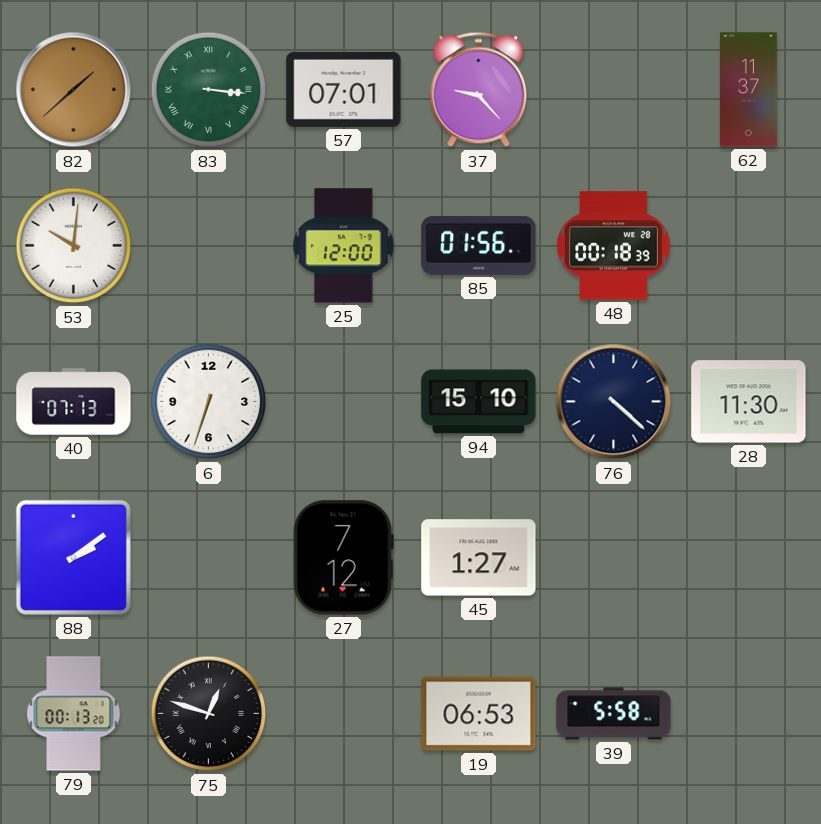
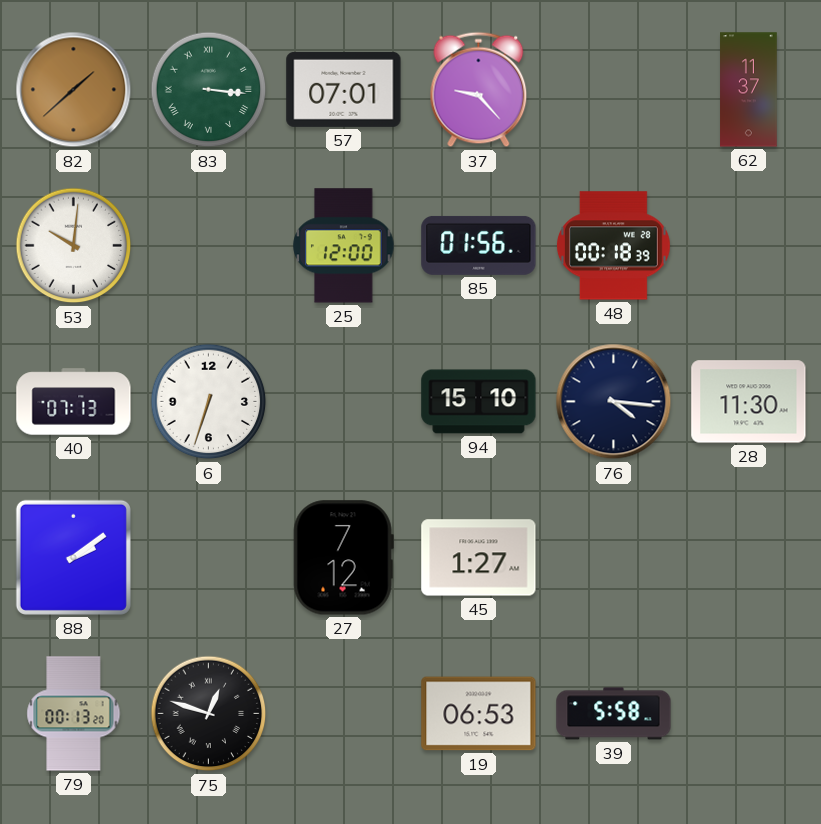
76: 4:22 -> 4:16
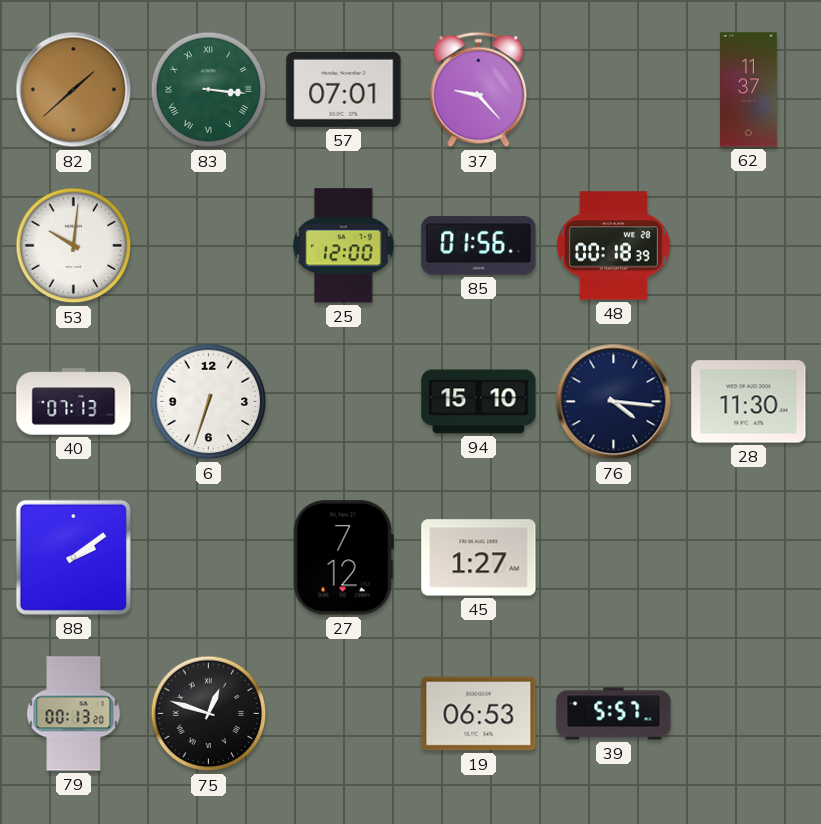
39: 5:58 -> 5:57
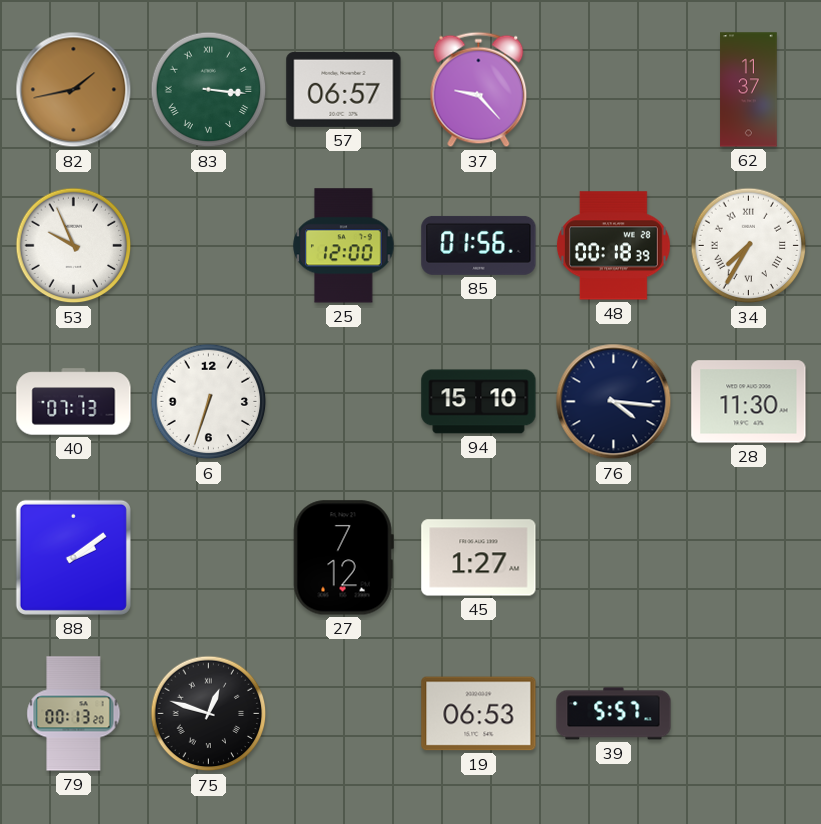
82: 1:38 -> 1:43
57: 07:01 -> 06:57
53: 10:01 -> 9:56
34: none -> 7:35
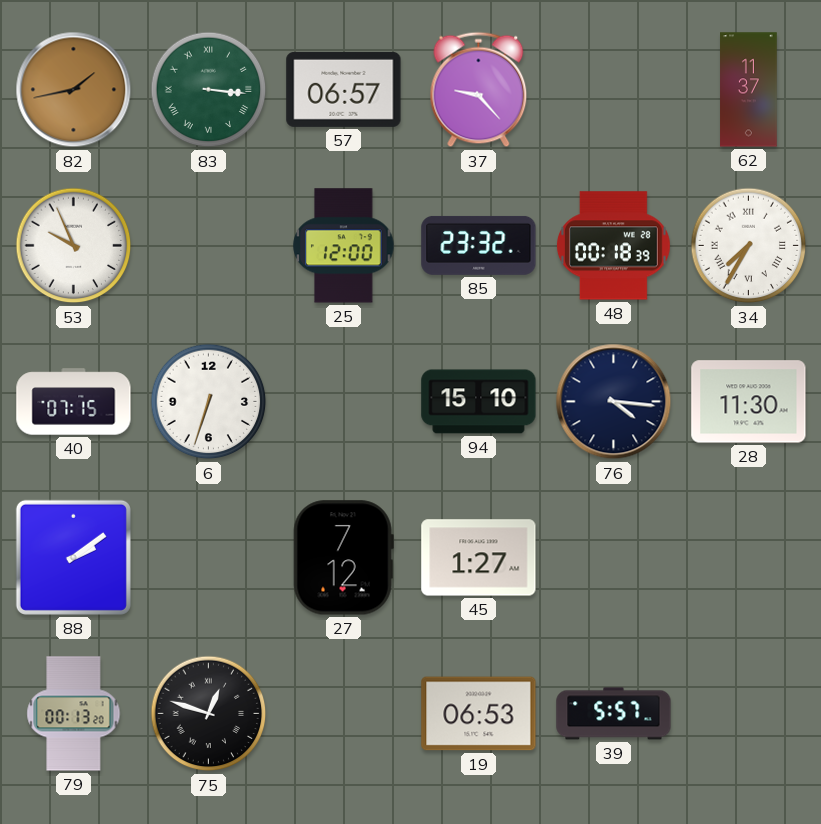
85: 01:56 -> 23:32
40: 07:13 -> 07:15
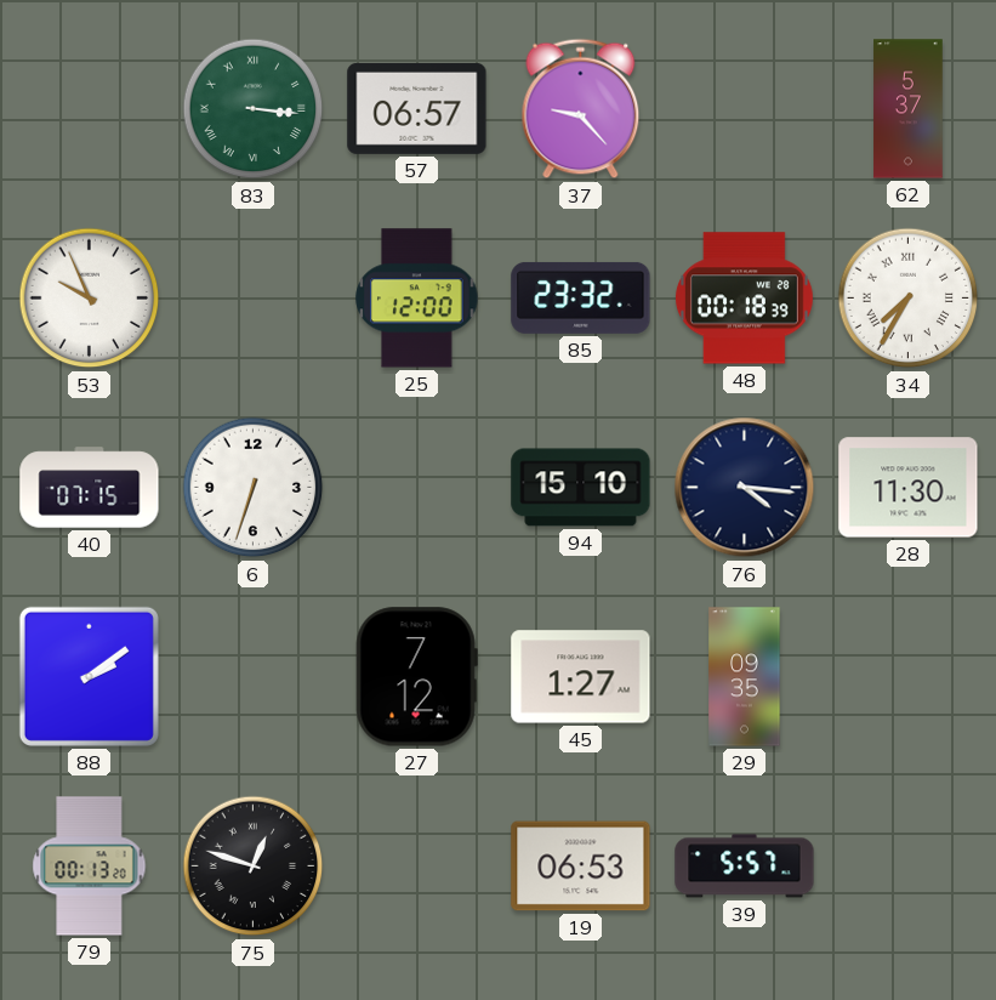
82: 1:43 -> none
62: 11:37 -> 5:37
29: none -> 09:35
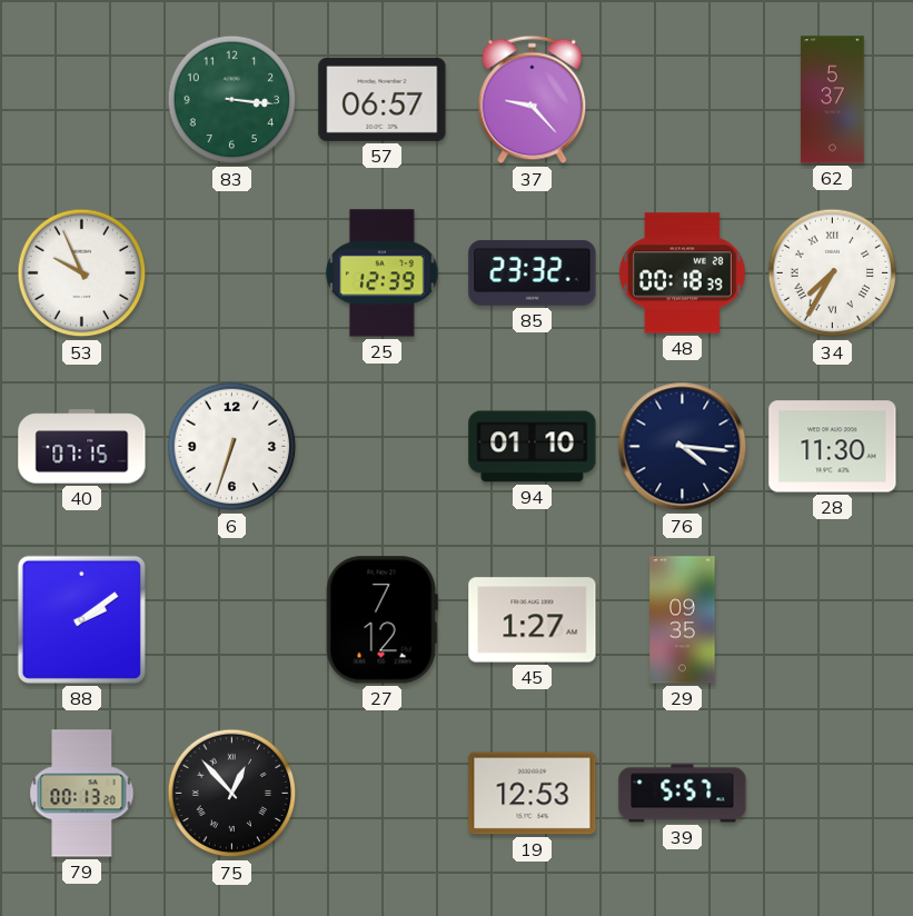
83 numerals: Roman -> Arabic
25: 12:00 -> 12:39
94: 15:10 -> 01:10
75: 12:48 -> 12:53
19: 06:53 -> 12:53
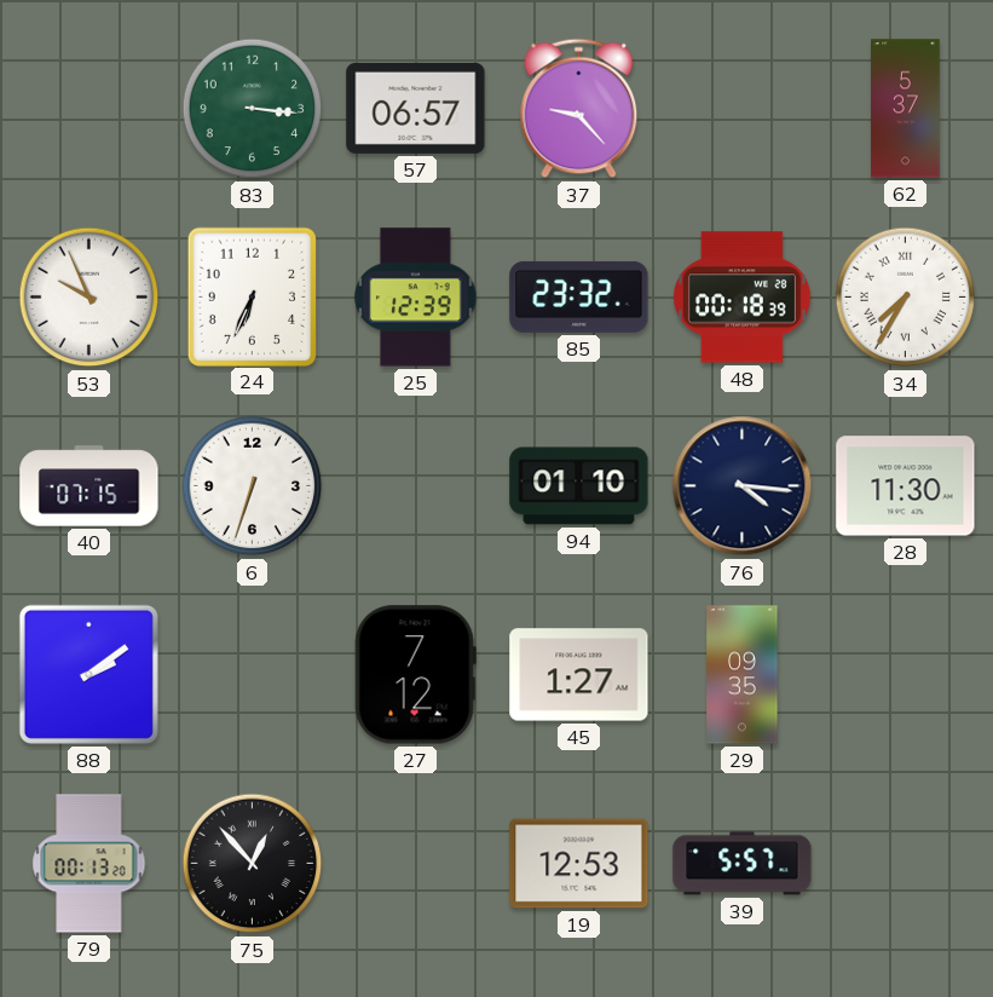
24: none -> 6:34
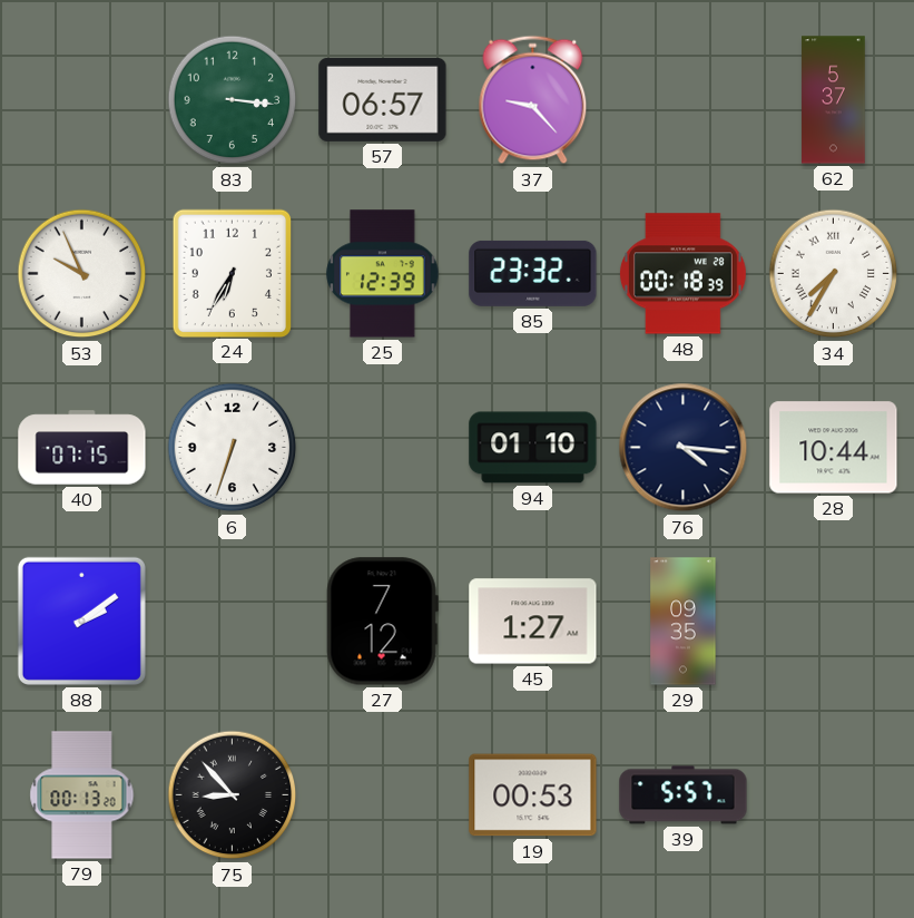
24: 6:34 -> 6:35
28: 11:30 -> 10:44
75: 12:53 -> 8:53
19: 12:53 -> 00:53
